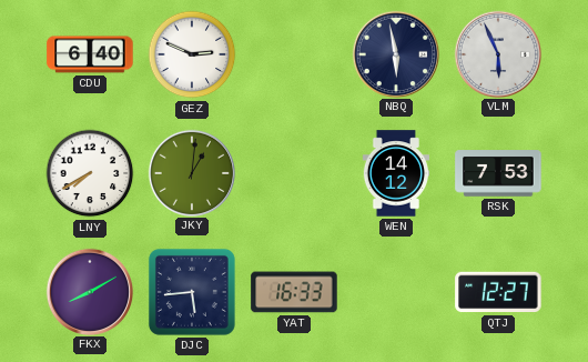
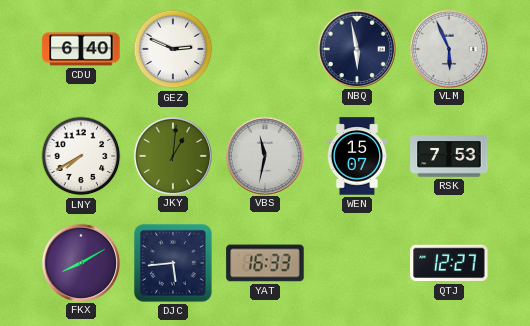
VBS: none -> 11:32
WEN: 14:12 -> 15:07
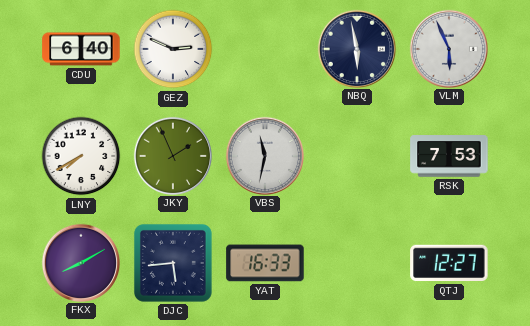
JKY: 1:01 -> 1:56
WEN: 15:07 -> none
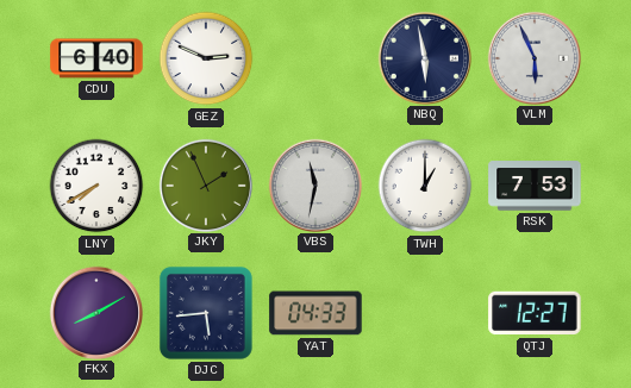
TWH: none -> 1:00
YAT: 16:33 -> 04:33
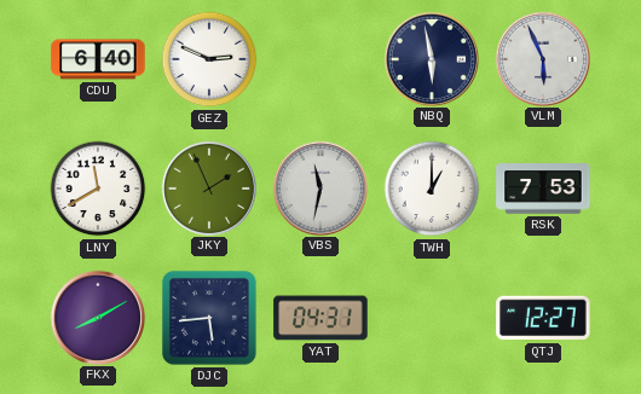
LNY: 7:40 -> 11:40
YAT: 04:33 -> 04:31
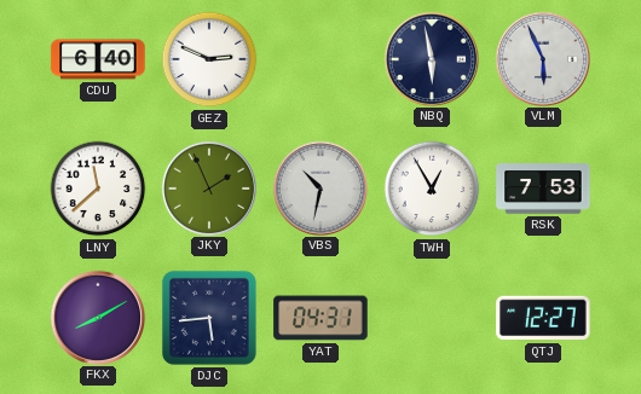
LNY: 11:40 -> 11:38
VBS: 11:32 -> 10:32
TWH: 1:00 -> 12:55
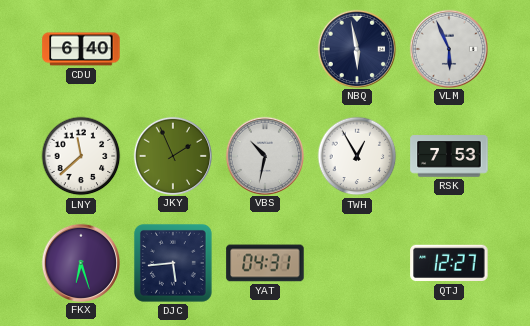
GEZ: 2:49 -> none
FKX: 8:10 -> 6:27
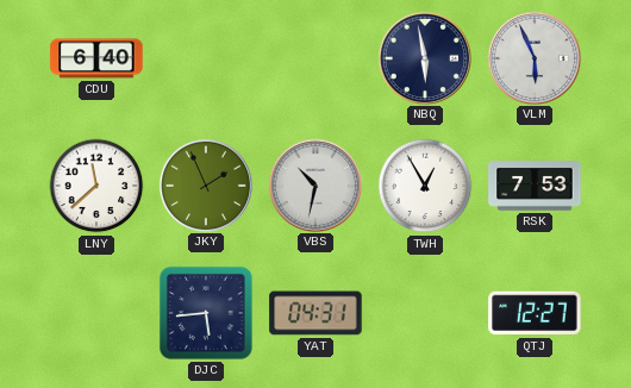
FKX: 6:27 -> none
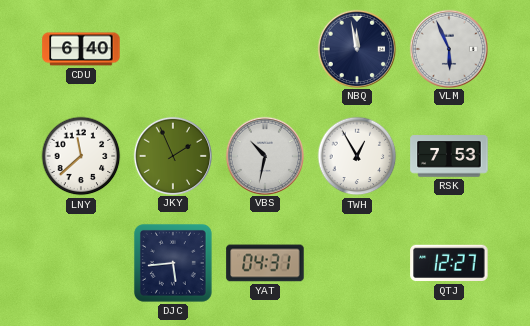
NBQ: 5:58 -> 11:58
